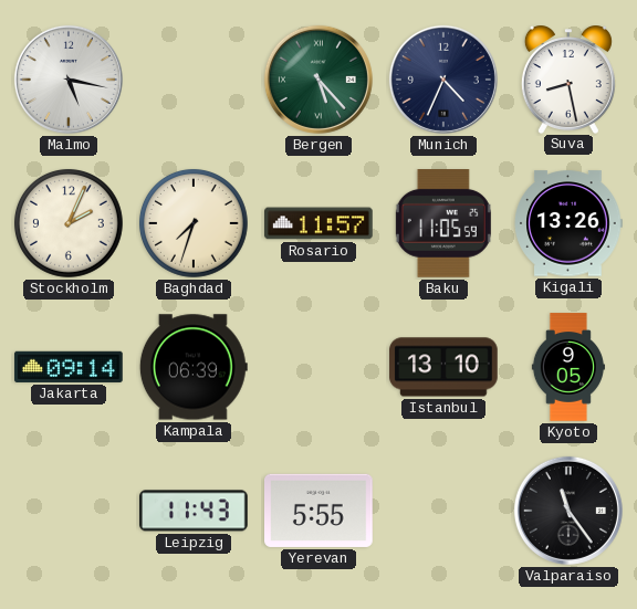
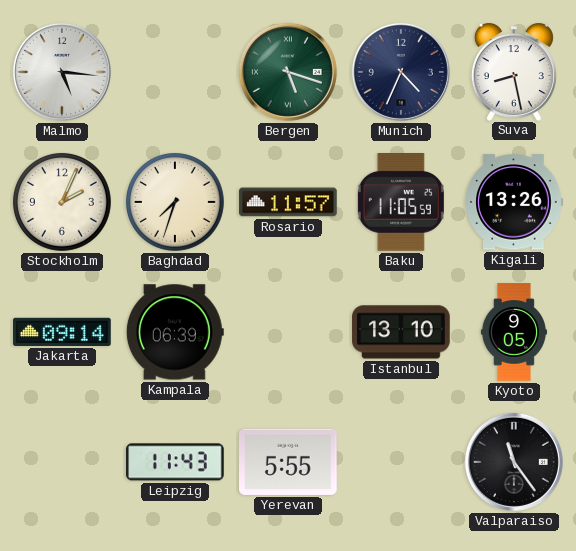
Malmo: 5:17 -> 5:16
Bergen: 5:23 -> 5:18
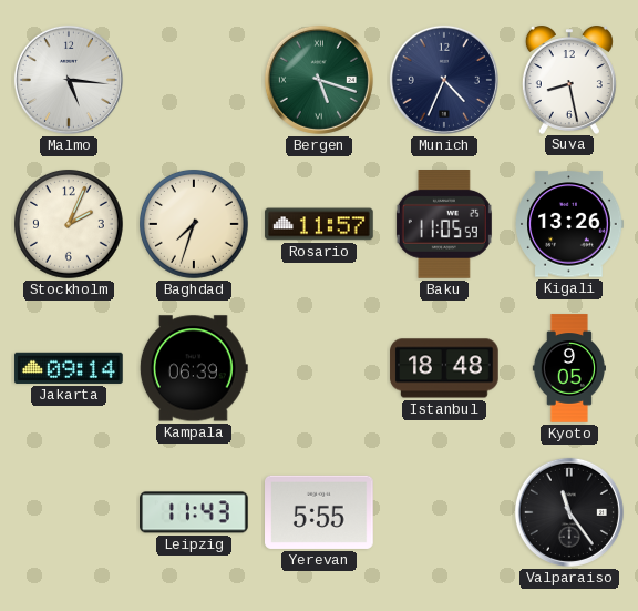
Istanbul: 13:10 -> 18:48
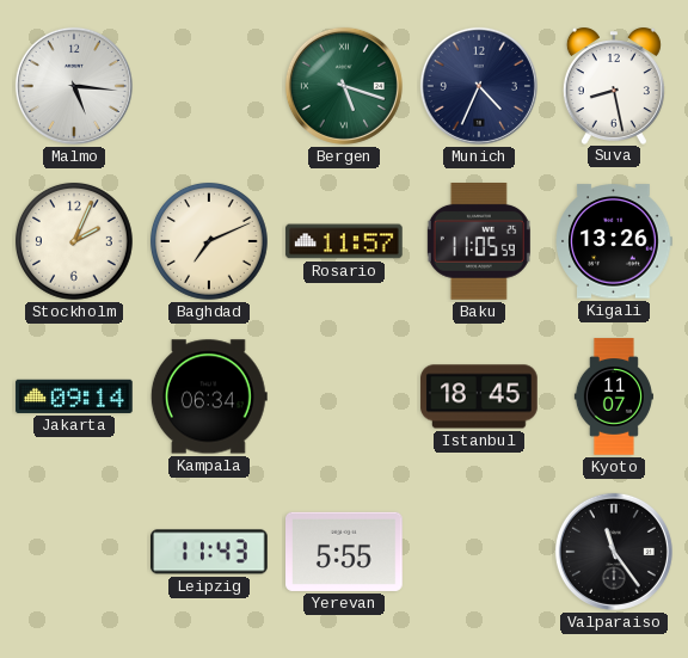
Baghdad: 7:33 -> 7:11
Kampala: 06:39 -> 06:34
Istanbul: 18:48 -> 18:45
Kyoto: 9:05 -> 11:07
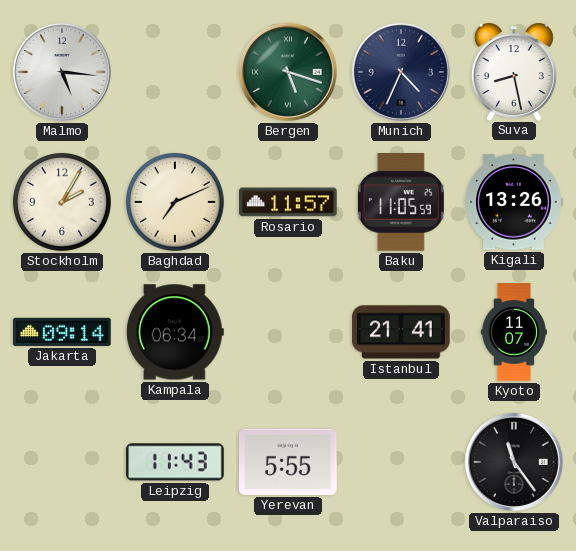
Stockholm: 2:04 -> 2:05
Istanbul: 18:45 -> 21:41
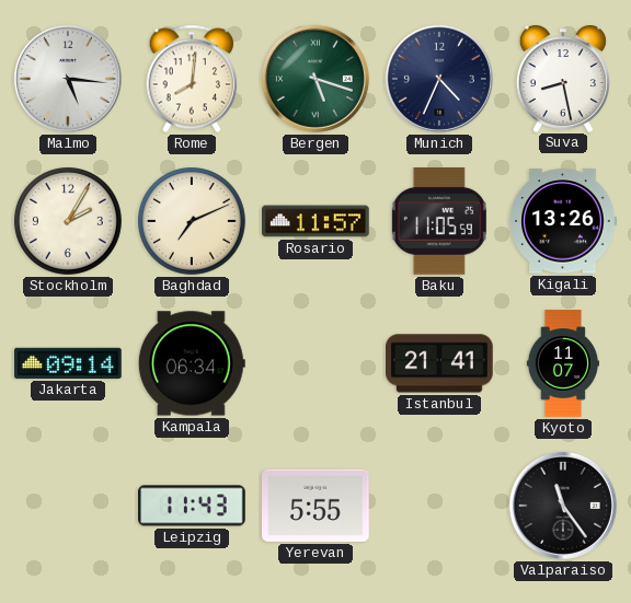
Rome: none -> 8:01
